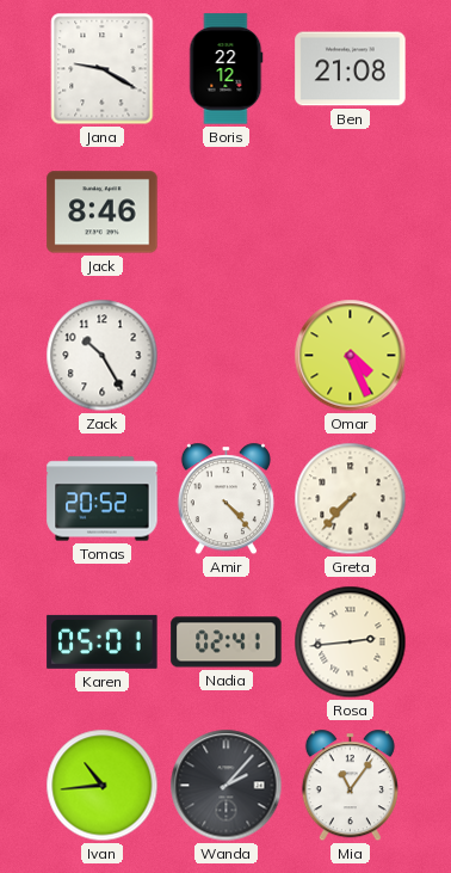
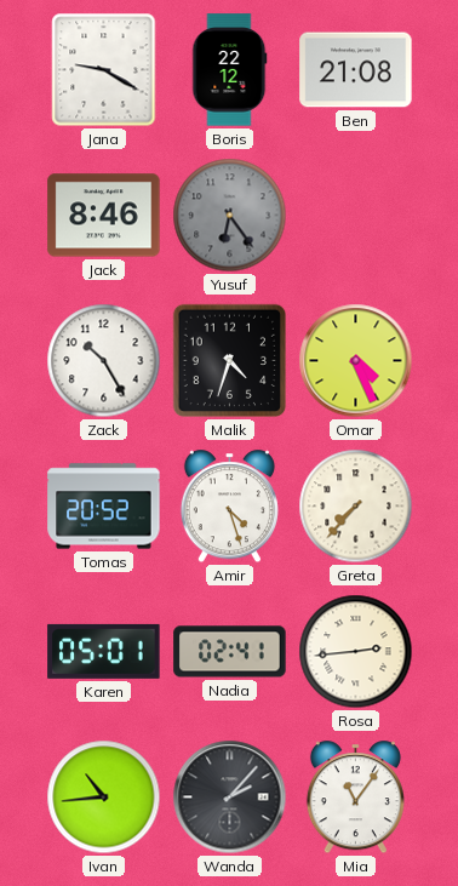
Yusuf: none -> 6:24
Malik: none -> 4:33
Amir: 4:23 -> 4:27
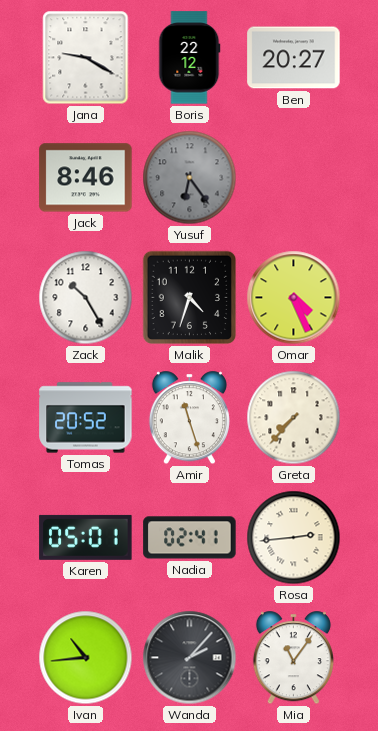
Ben: 21:08 -> 20:27
Amir: 4:27 -> 11:27
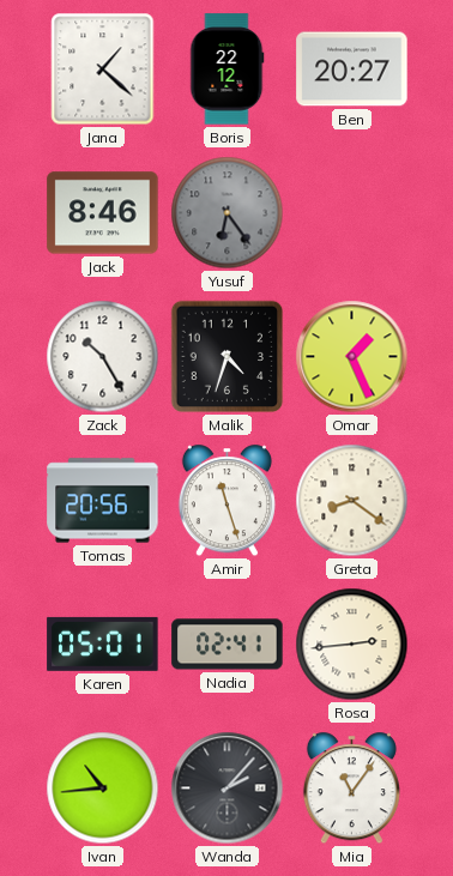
Jana: 9:20 -> 1:22
Omar: 4:26 -> 1:26
Tomas: 20:52 -> 20:56
Greta: 7:37 -> 8:21
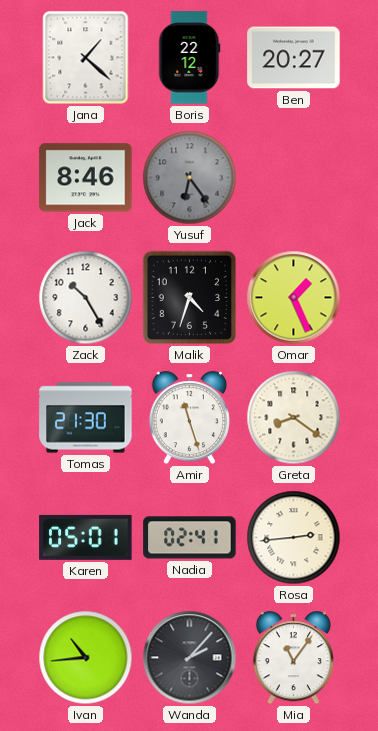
Tomas: 20:56 -> 21:30
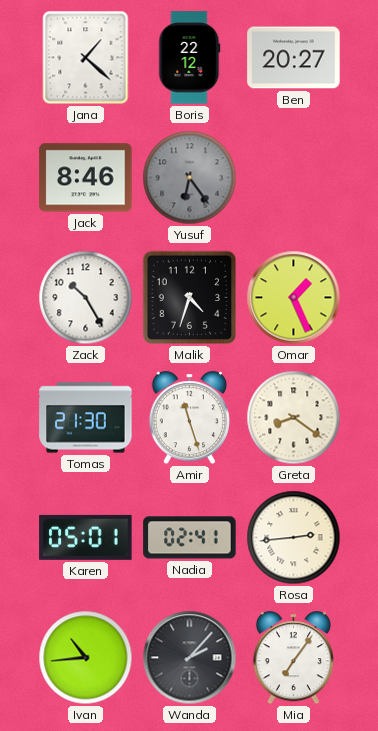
Mia: 11:06 -> 7:06
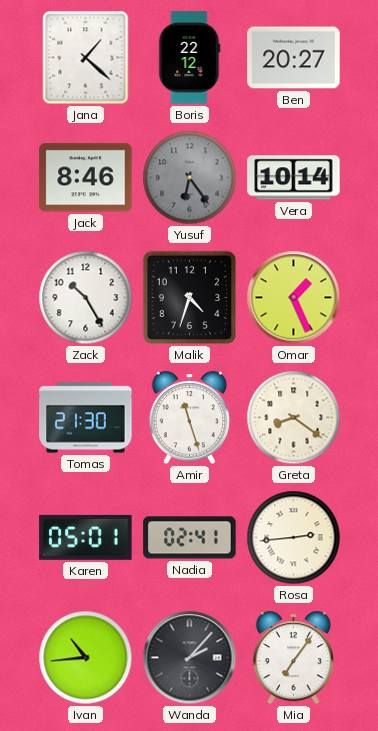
Vera: none -> 10:14
